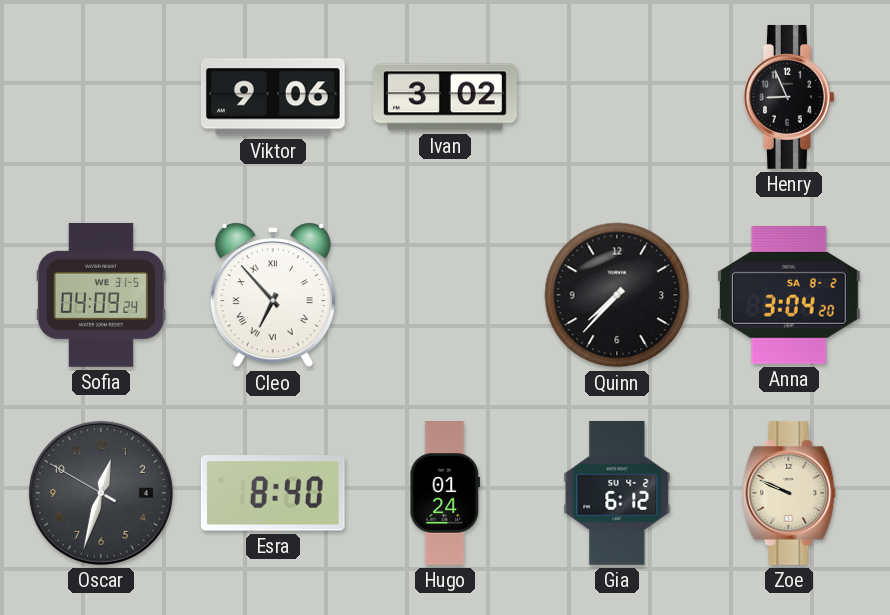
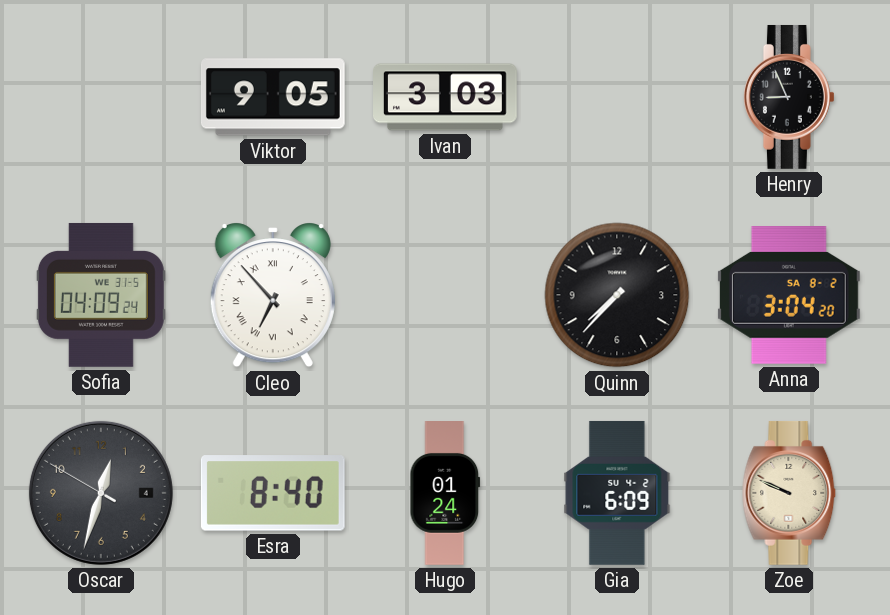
Viktor: 9:06 -> 9:05
Ivan: 3:02 -> 3:03
Gia: 6:12 -> 6:09
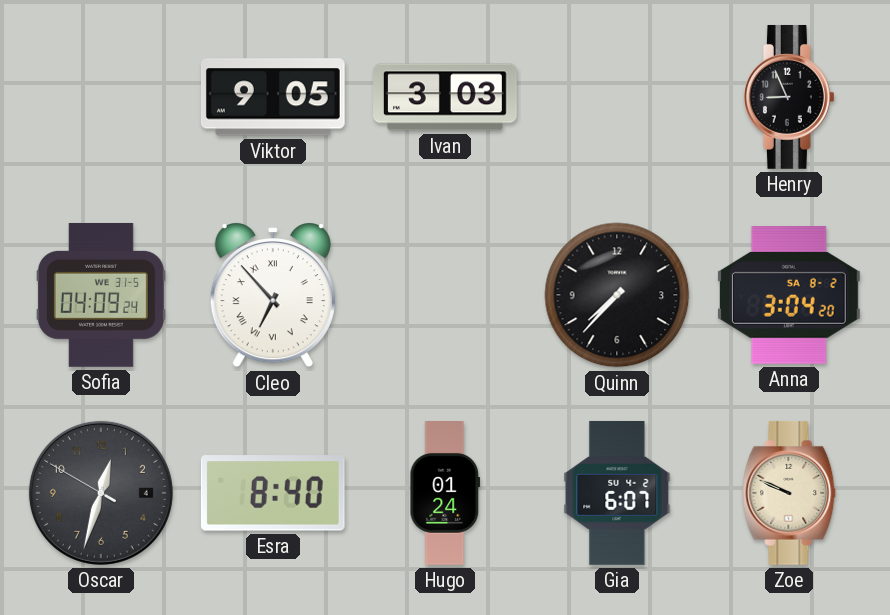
Gia: 6:09 -> 6:07
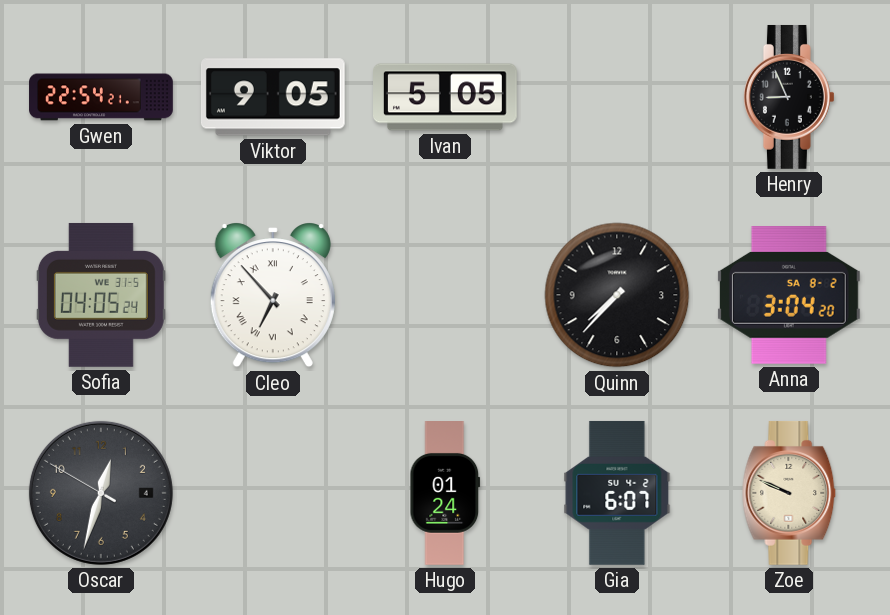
Gwen: none -> 22:54
Ivan: 3:03 -> 5:05
Sofia: 04:09 -> 04:05
Esra: 8:40 -> none
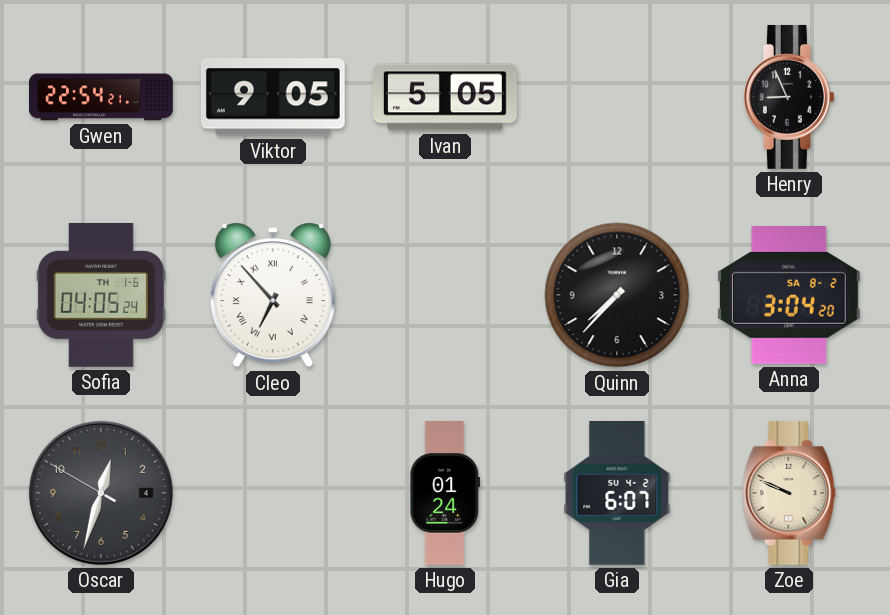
Sofia date: WE 31-5 -> TH 1-6
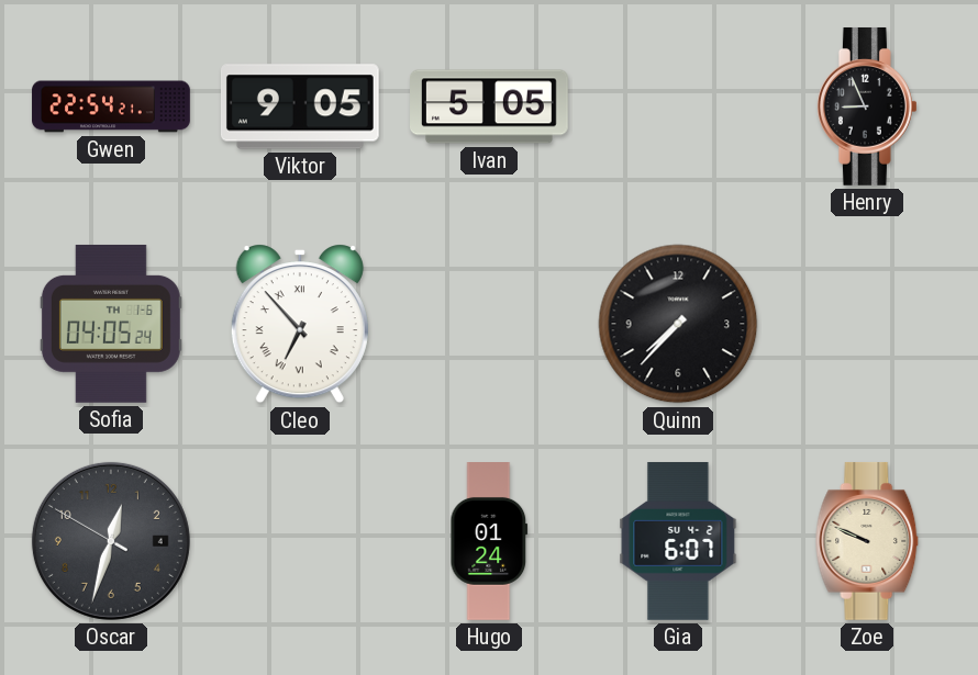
Anna: 3:04 -> none
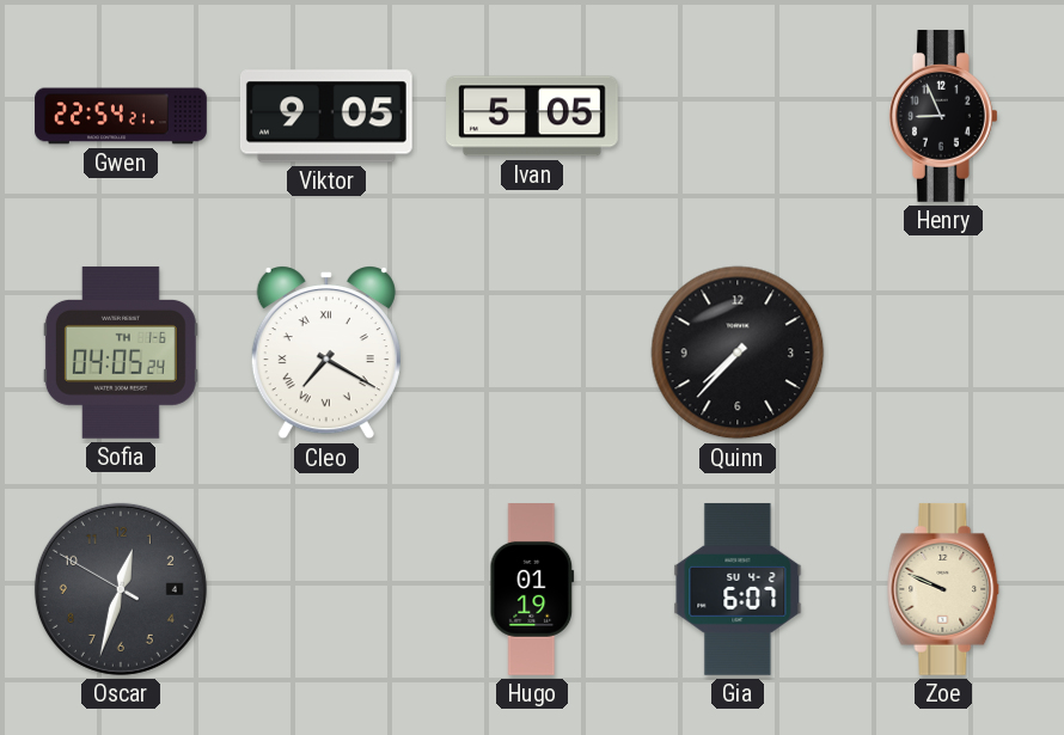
Cleo: 6:53 -> 7:20
Hugo: 01:24 -> 01:19
